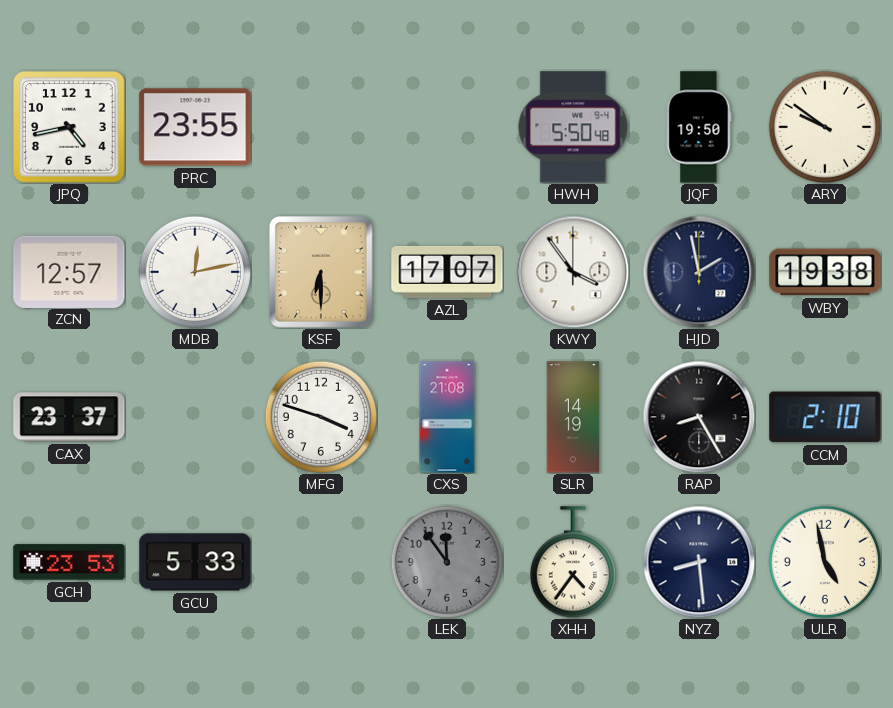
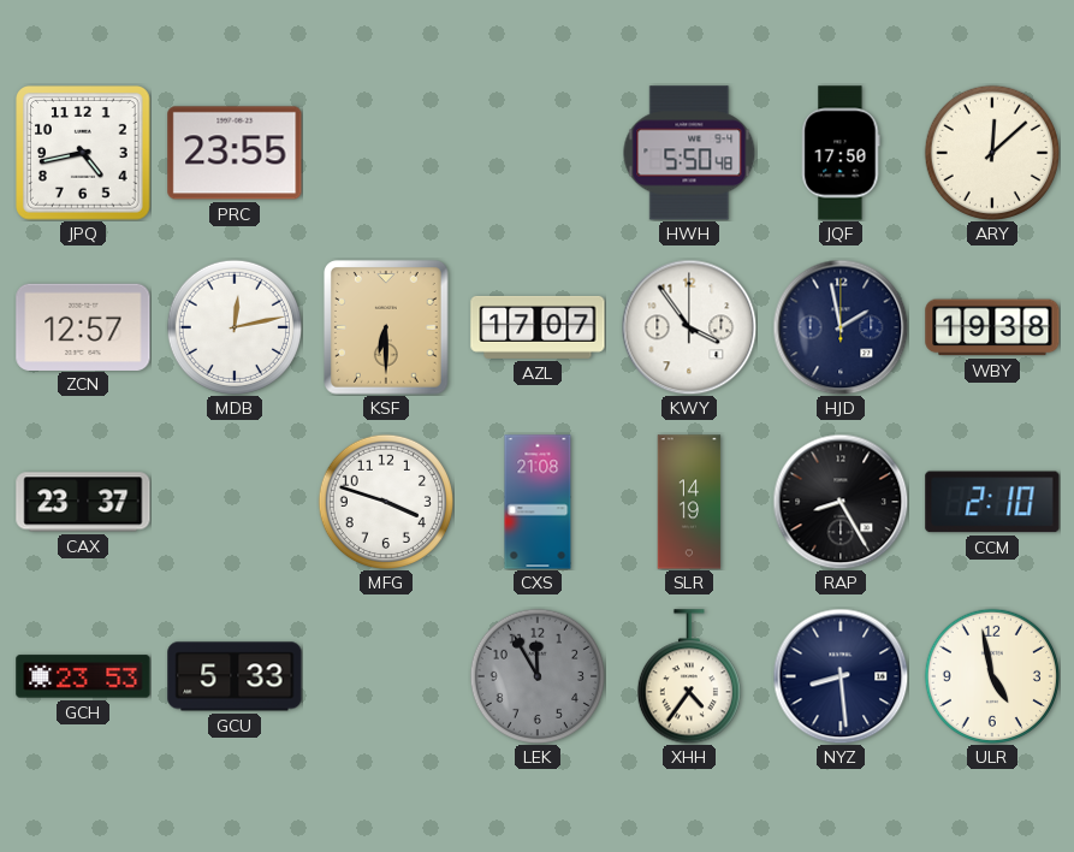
JQF: 19:50 -> 17:50
ARY: 9:51 -> 12:08
LEK: 11:54 -> 11:55
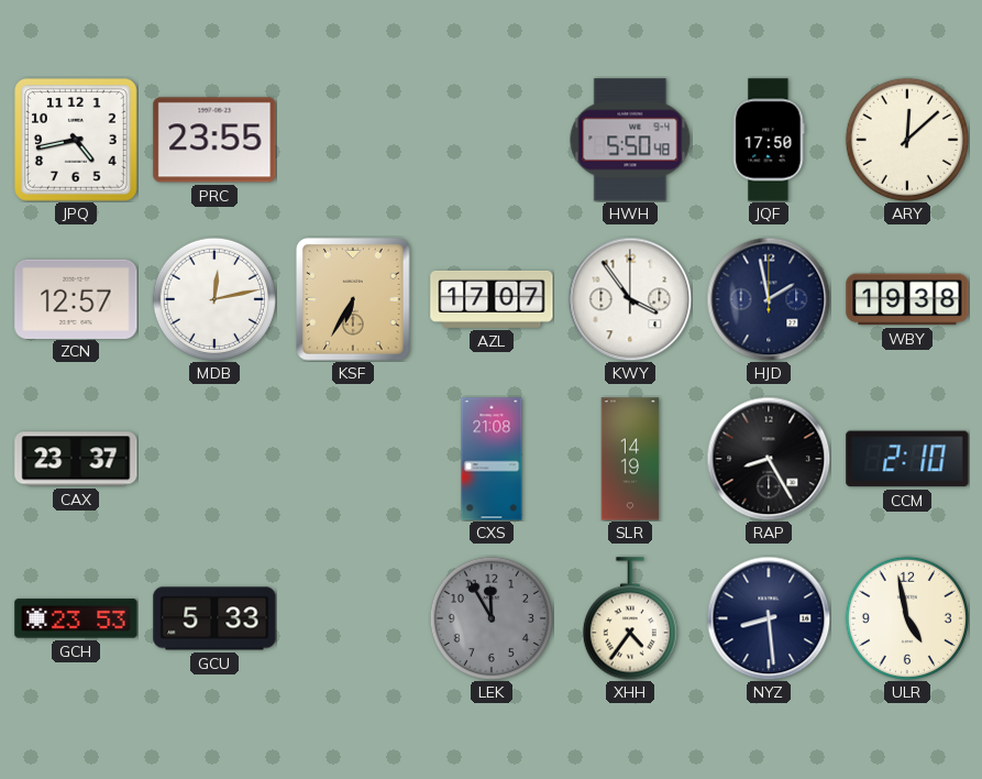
KSF: 6:30 -> 6:35
MFG: 3:48 -> none
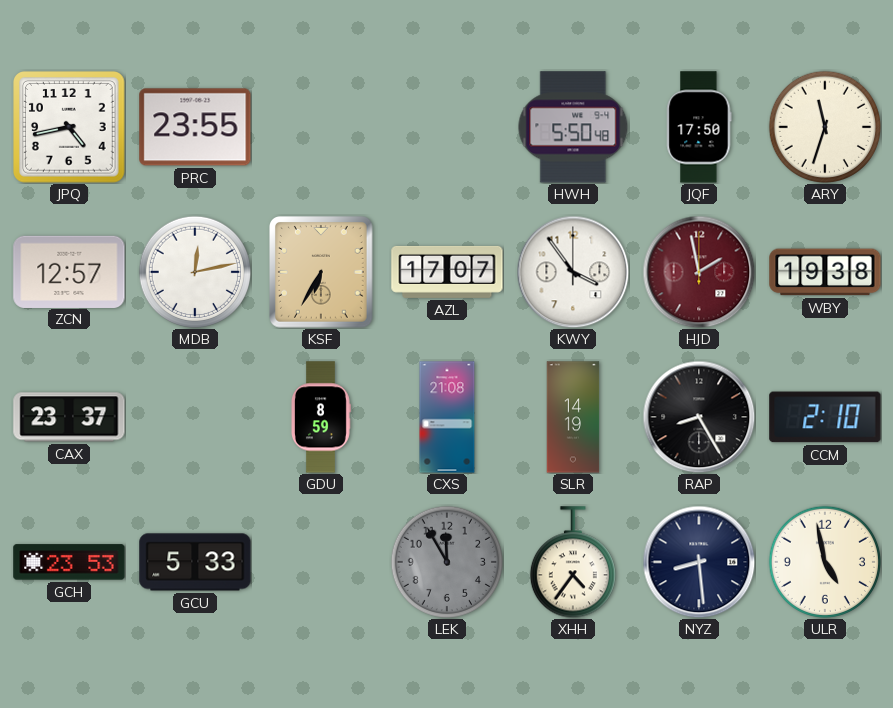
ARY: 12:08 -> 11:33
HJD dial: navy -> burgundy
GDU: none -> 8:59
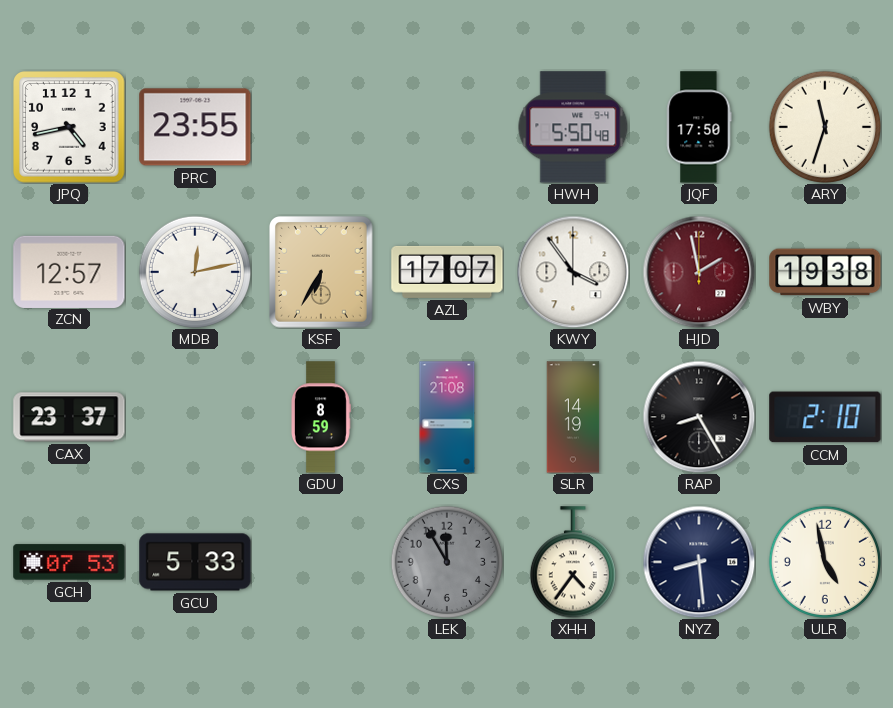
GCH: 23:53 -> 07:53
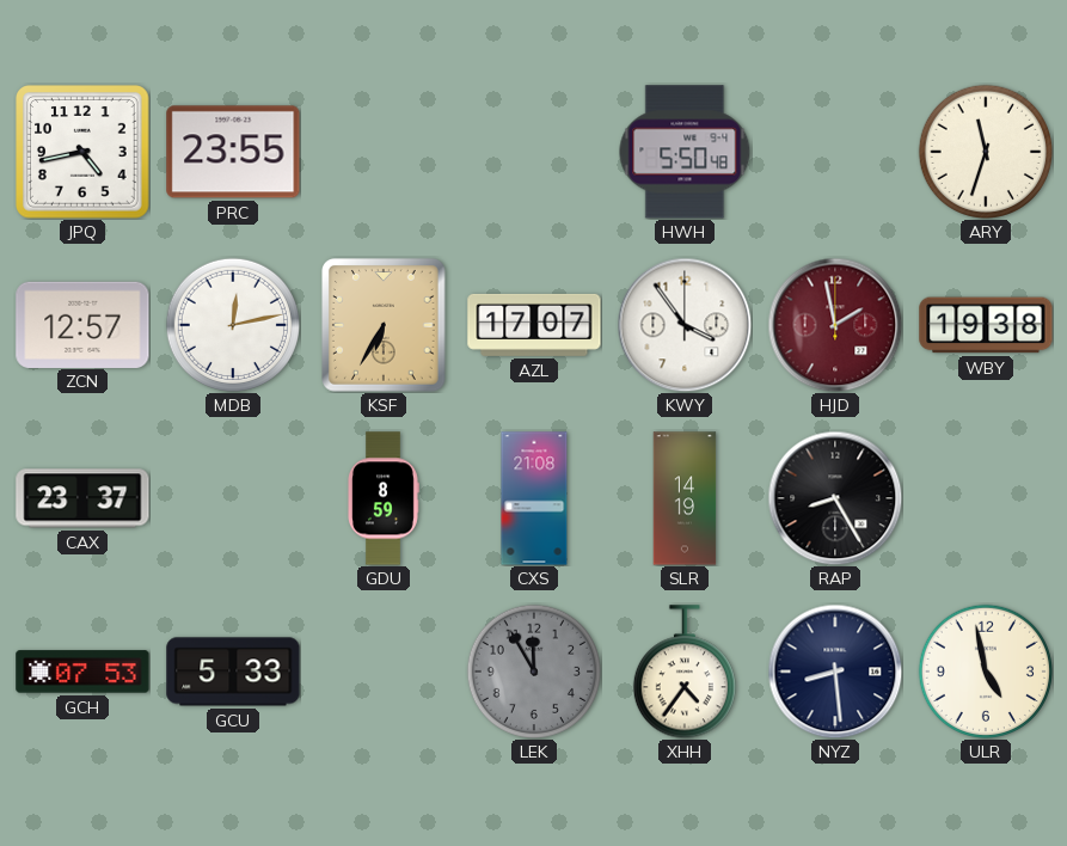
JQF: 17:50 -> none
CCM: 2:10 -> none
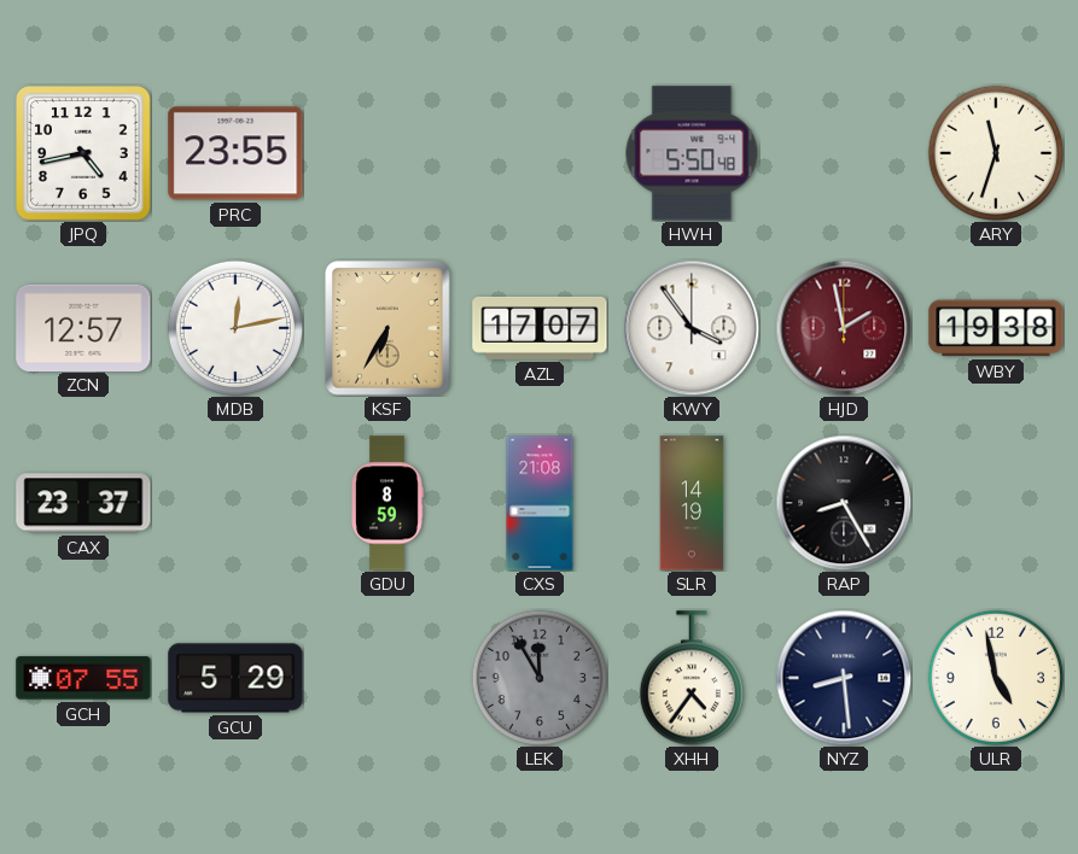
GCH: 07:53 -> 07:55
GCU: 5:33 -> 5:29
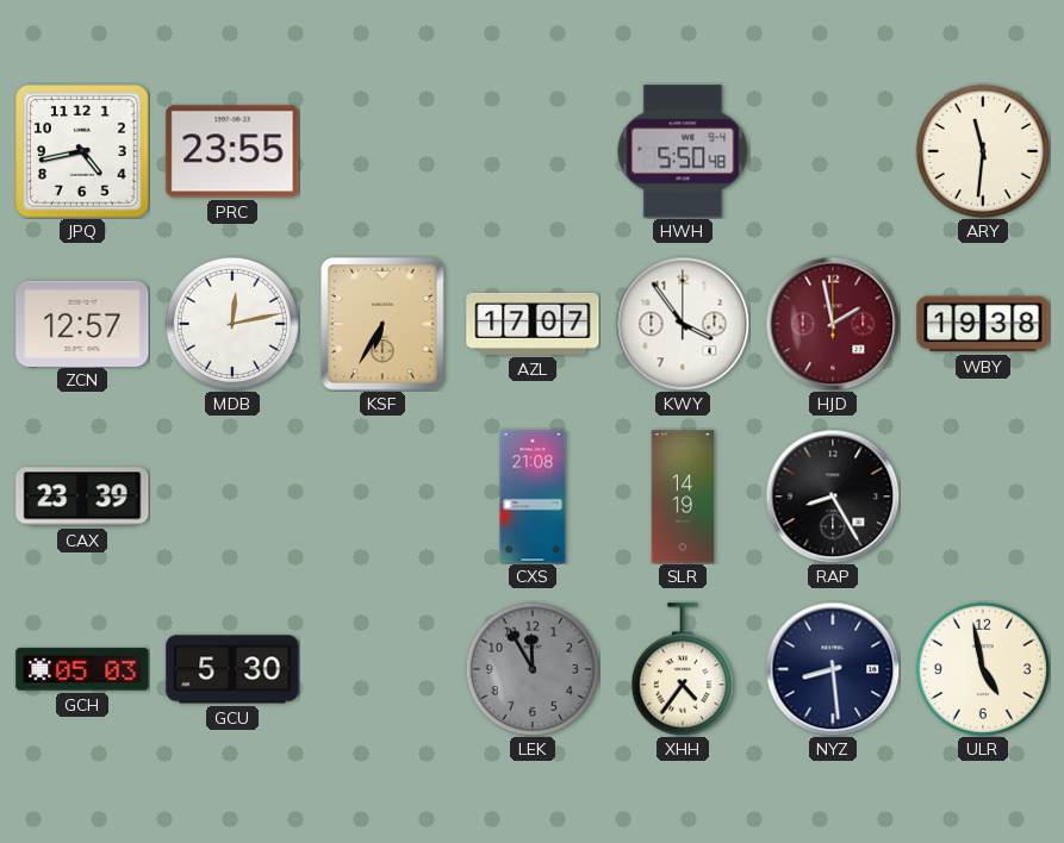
ARY: 11:33 -> 11:31
CAX: 23:37 -> 23:39
GDU: 8:59 -> none
GCH: 07:55 -> 05:03
GCU: 5:29 -> 5:30
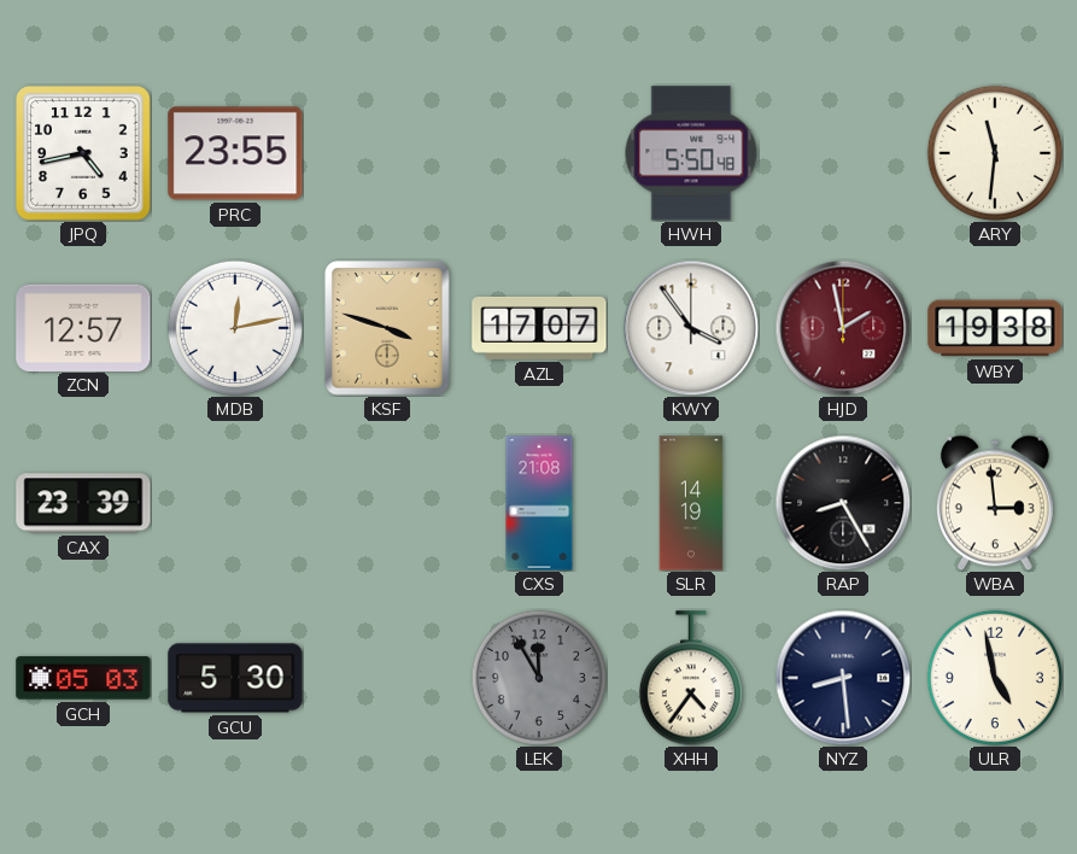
KSF: 6:35 -> 3:48
WBA: none -> 2:59
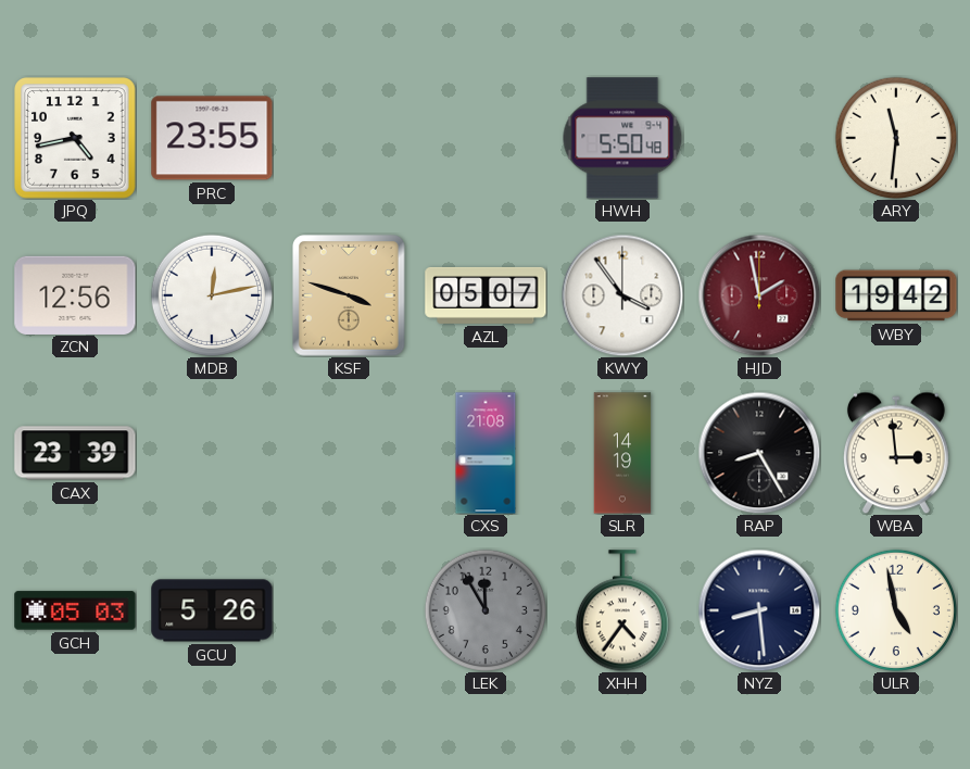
ZCN: 12:57 -> 12:56
AZL: 17:07 -> 05:07
WBY: 19:38 -> 19:42
GCU: 5:30 -> 5:26
